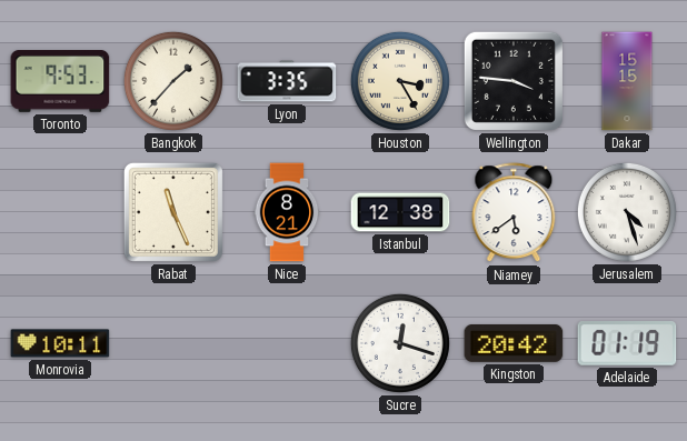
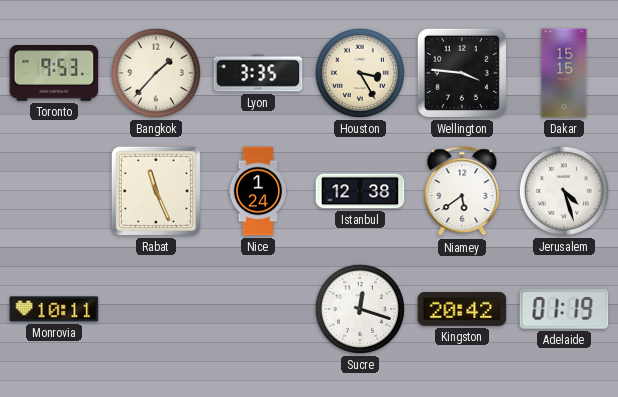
Nice: 8:21 -> 1:24
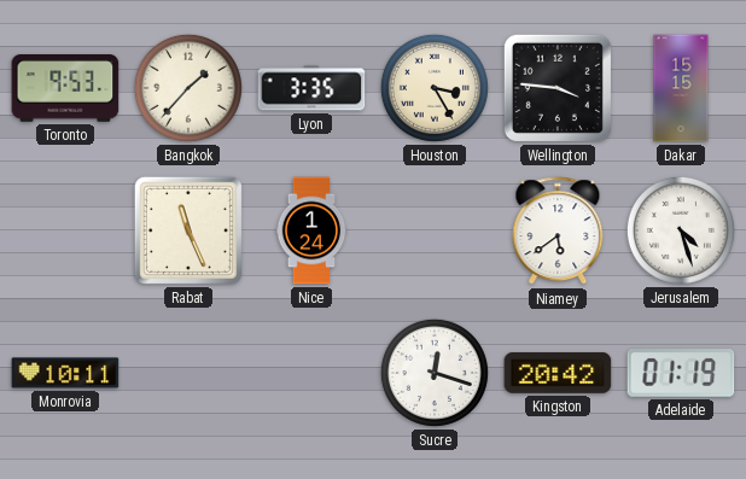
Istanbul: 12:38 -> none
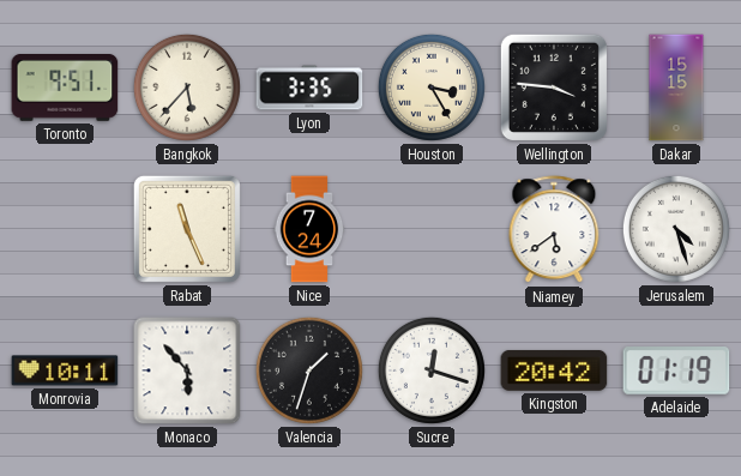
Toronto: 9:53 -> 9:51
Bangkok: 1:37 -> 5:37
Nice: 1:24 -> 7:24
Monaco: none -> 5:53
Valencia: none -> 1:33
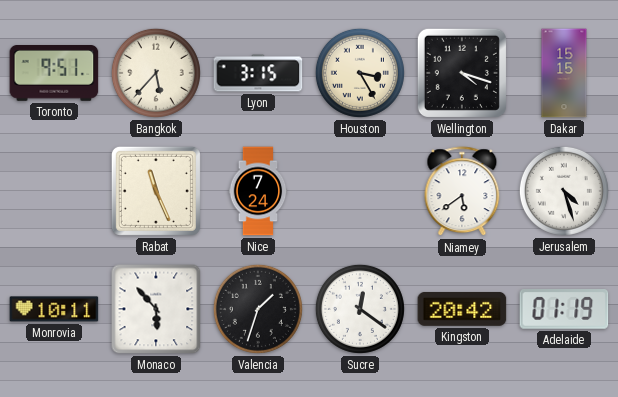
Lyon: 3:35 -> 3:15
Wellington: 3:46 -> 4:18
Sucre: 12:18 -> 12:21
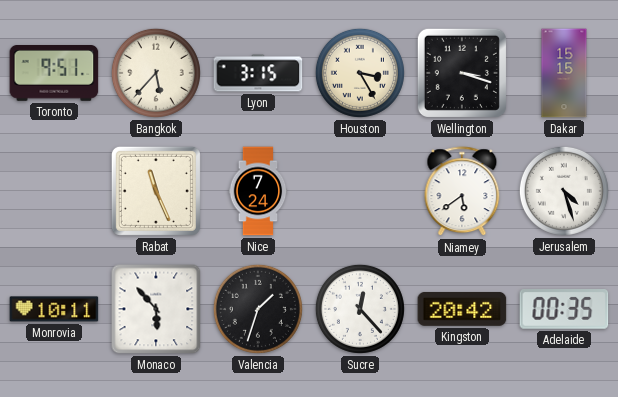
Wellington: 4:18 -> 3:18
Sucre: 12:21 -> 12:23
Adelaide: 01:19 -> 00:35
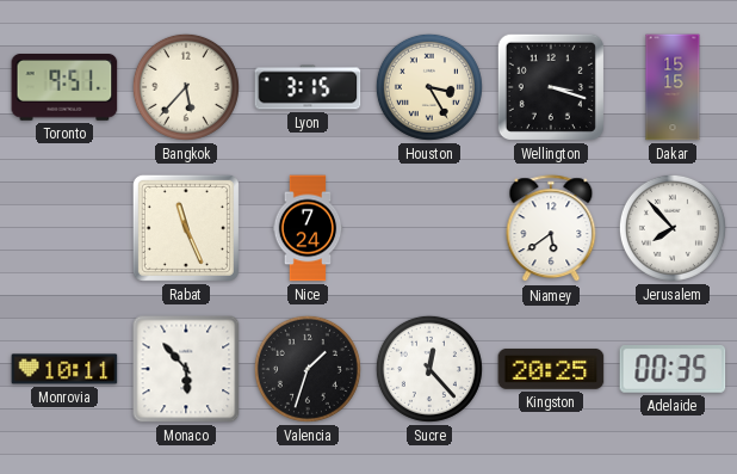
Jerusalem: 4:27 -> 7:53
Kingston: 20:42 -> 20:25
